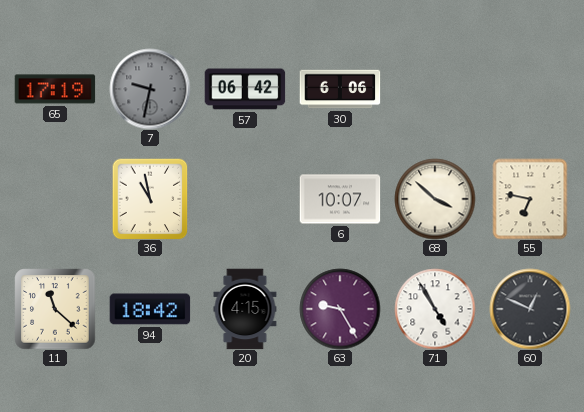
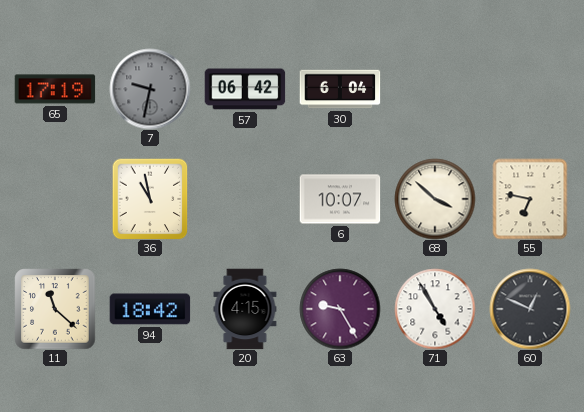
30: 6:06 -> 6:04
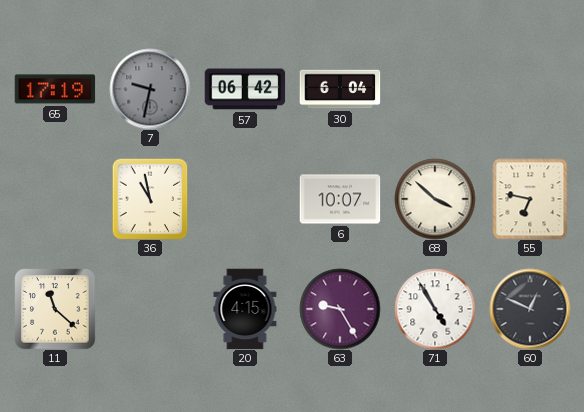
94: 18:42 -> none
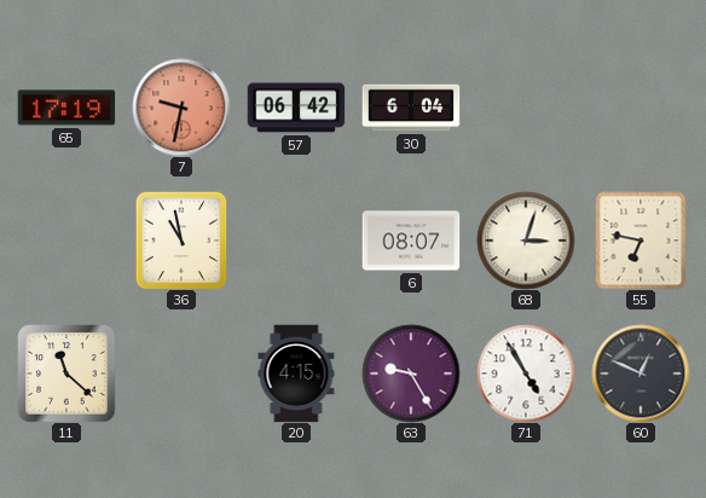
7 dial: grey -> salmon
6: 10:07 -> 08:07
68: 3:52 -> 3:03
